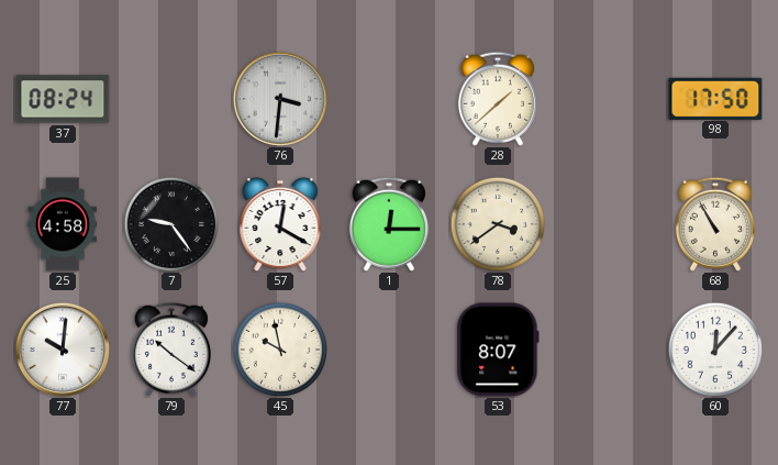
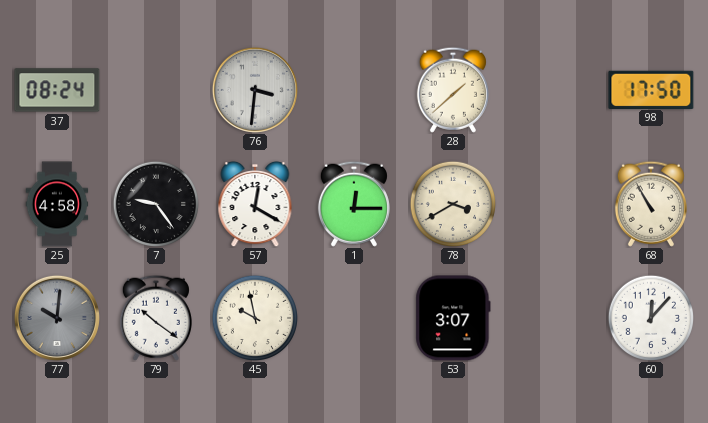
78: 3:39 -> 3:40
77 dial: white -> grey
53: 8:07 -> 3:07
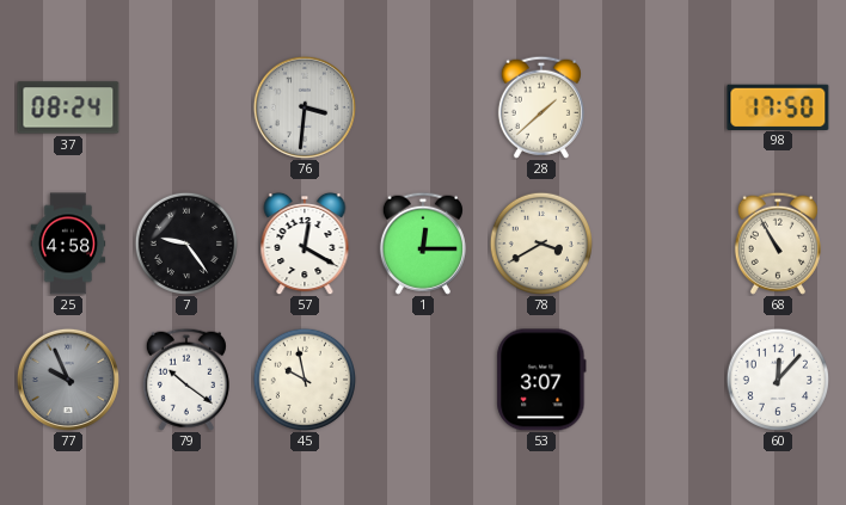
77: 10:01 -> 9:56
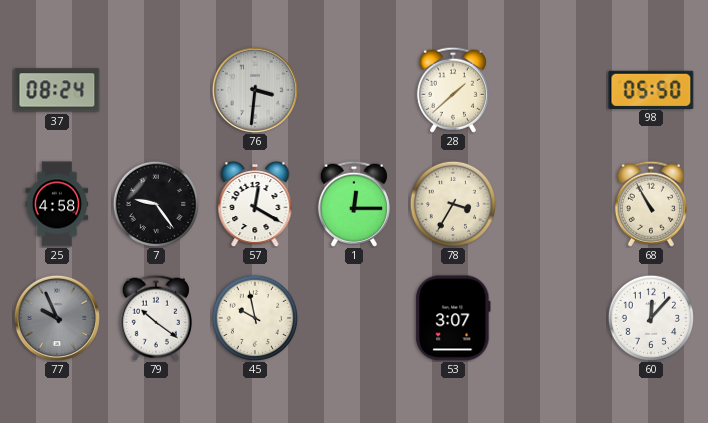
98: 17:50 -> 05:50
78: 3:40 -> 3:35
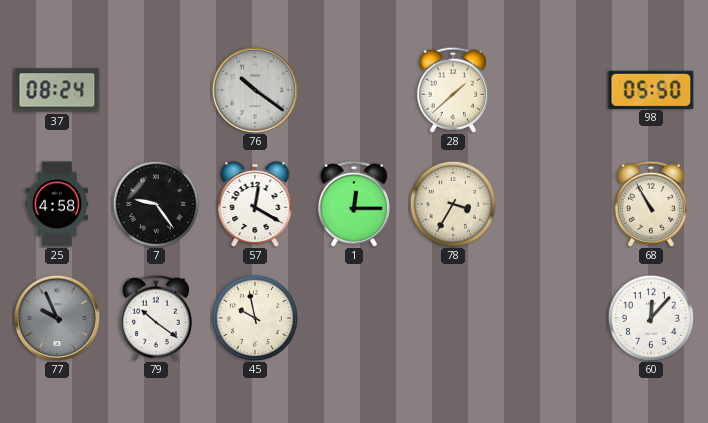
76: 3:31 -> 10:21
53: 3:07 -> none
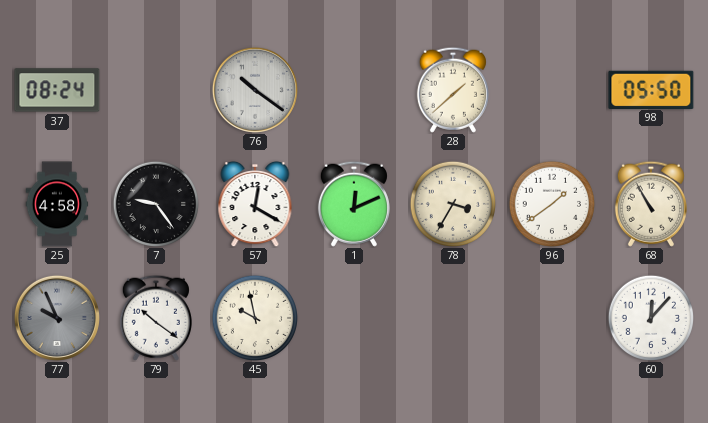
1: 12:15 -> 12:11
96: none -> 1:39
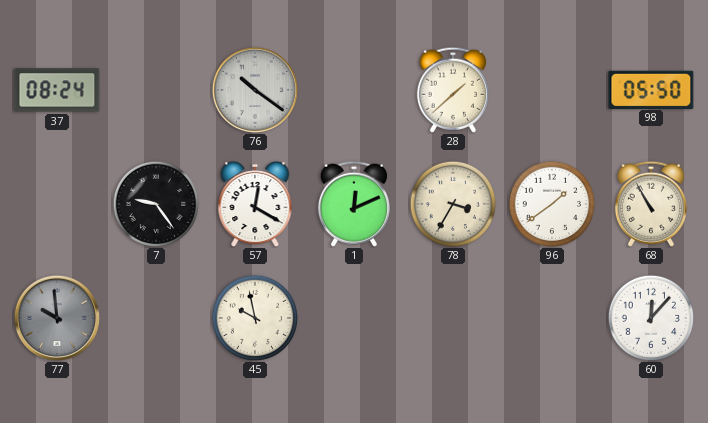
25: 4:58 -> none
77: 9:56 -> 9:59
79: 10:21 -> none
